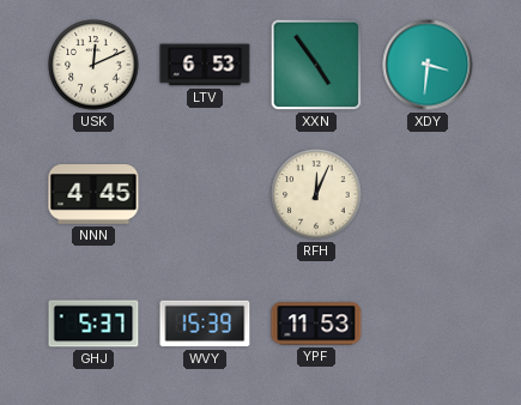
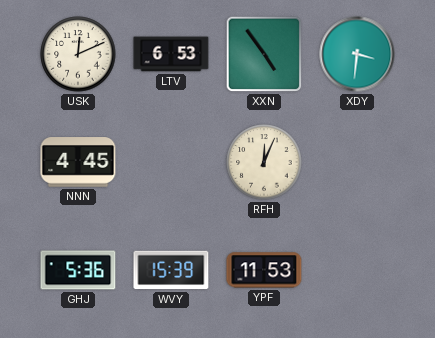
GHJ: 5:37 -> 5:36
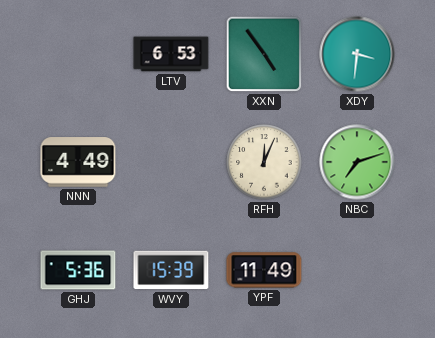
USK: 12:11 -> none
NNN: 4:45 -> 4:49
NBC: none -> 7:12
YPF: 11:53 -> 11:49
